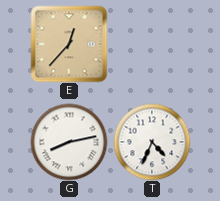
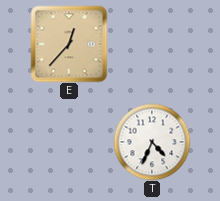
G: 8:13 -> none
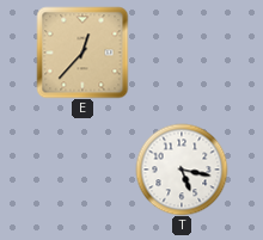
T: 4:34 -> 5:17
